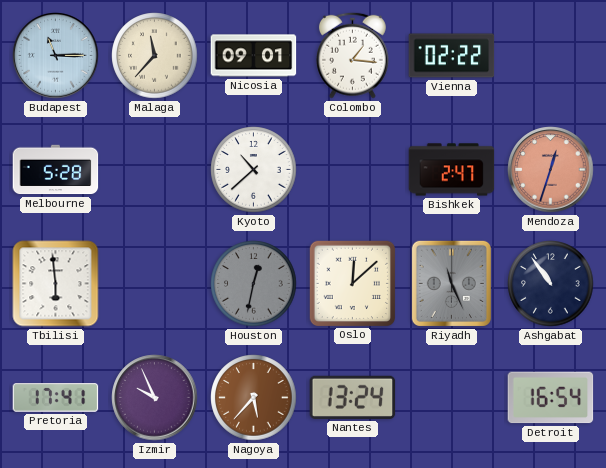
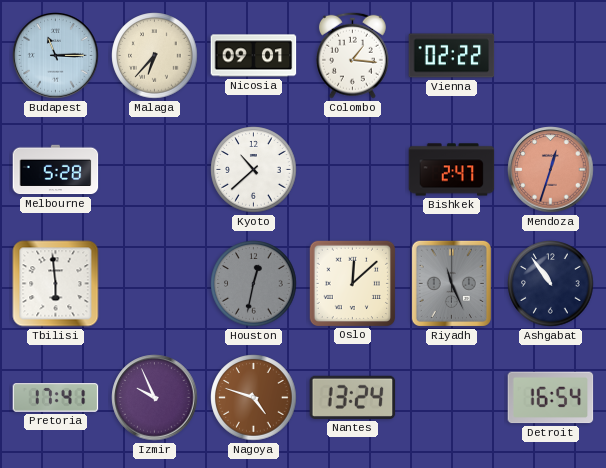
Malaga: 11:37 -> 6:37
Nagoya: 5:37 -> 4:48
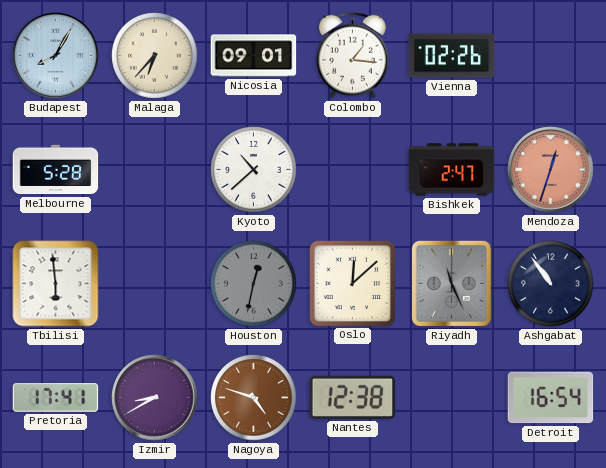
Budapest: 11:15 -> 8:05
Vienna: 02:22 -> 02:26
Izmir: 9:56 -> 8:40
Nantes: 13:24 -> 12:38
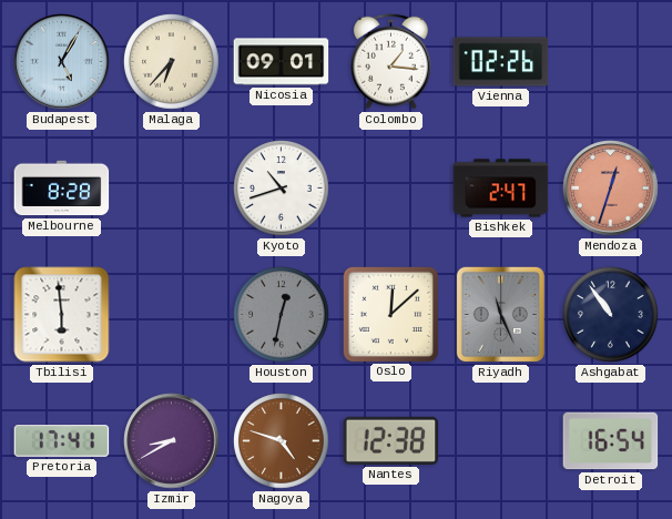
Budapest: 8:05 -> 5:05
Melbourne: 5:28 -> 8:28
Kyoto: 10:38 -> 10:42
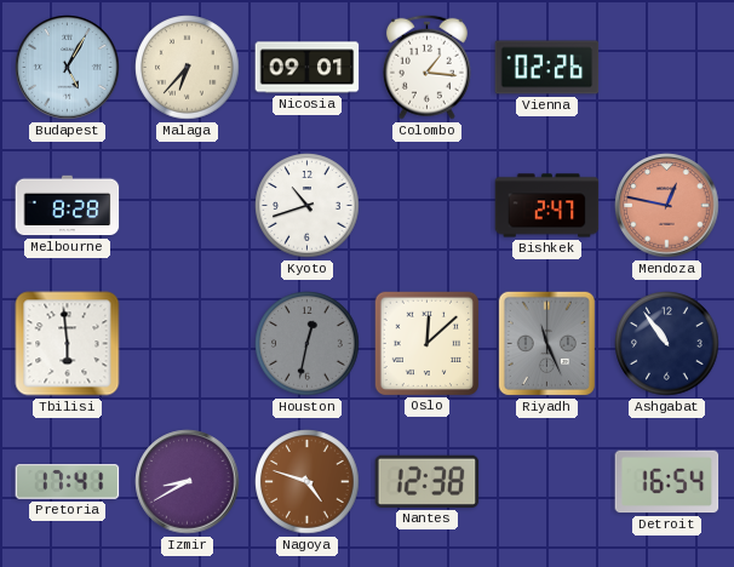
Mendoza: 12:33 -> 12:47
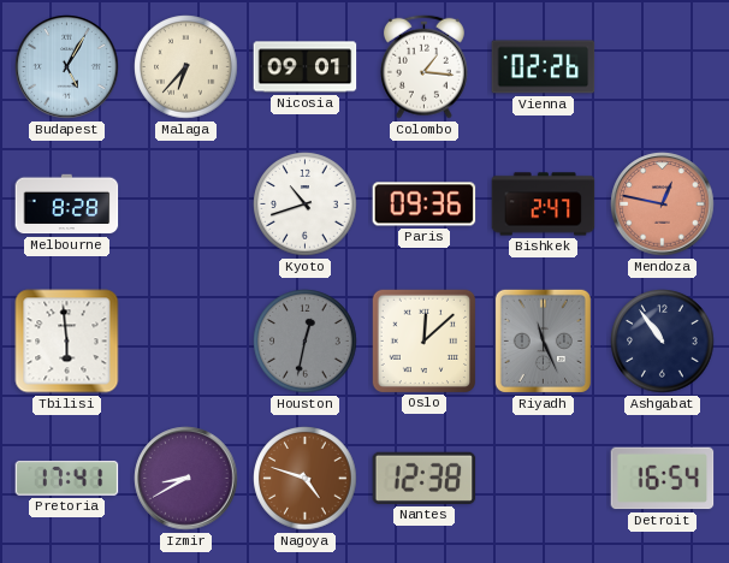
Paris: none -> 09:36
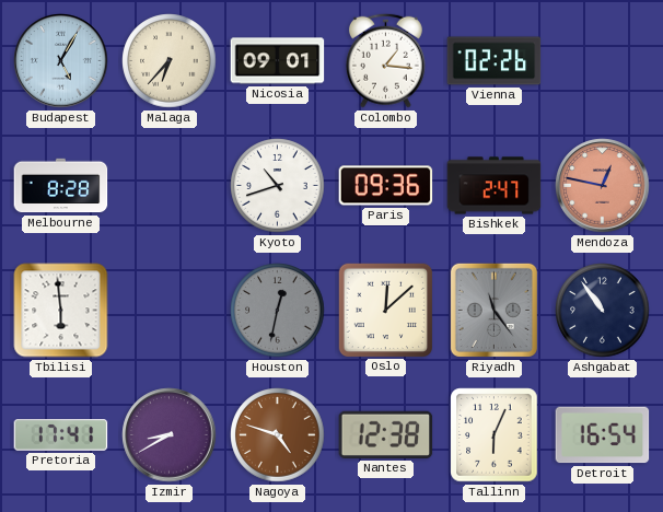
Riyadh: 11:26 -> 11:24
Tallinn: none -> 6:04
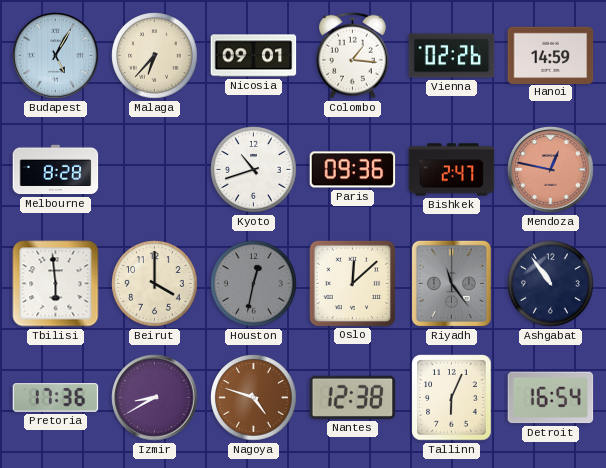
Hanoi: none -> 14:59
Beirut: none -> 4:00
Pretoria: 17:41 -> 17:36
